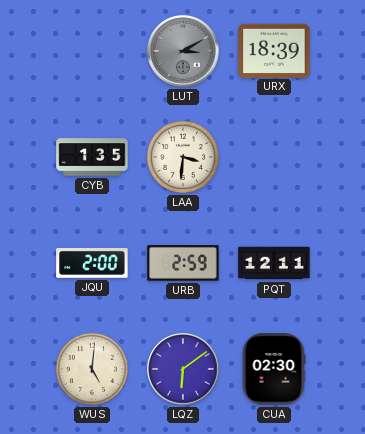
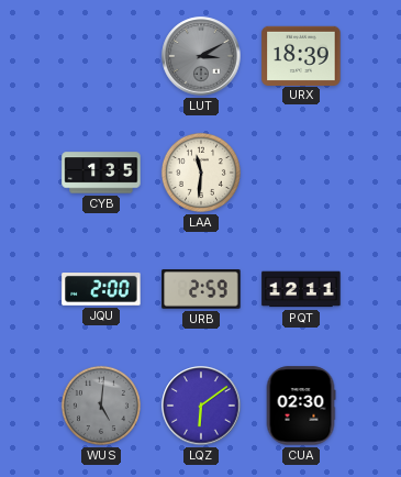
LAA: 3:31 -> 11:31
WUS dial: cream -> grey
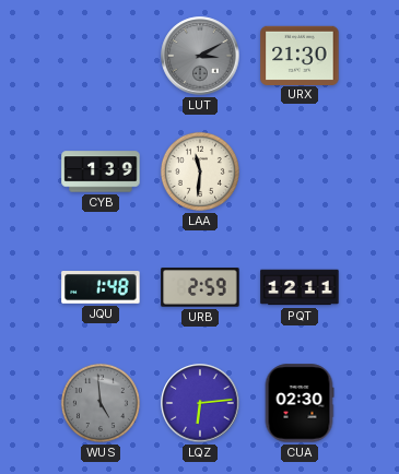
URX: 18:39 -> 21:30
CYB: 1:35 -> 1:39
JQU: 2:00 -> 1:48
WUS: 5:01 -> 4:59
LQZ: 6:09 -> 6:14
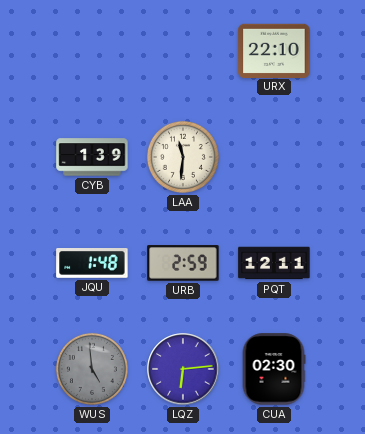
LUT: 3:10 -> none
URX: 21:30 -> 22:10
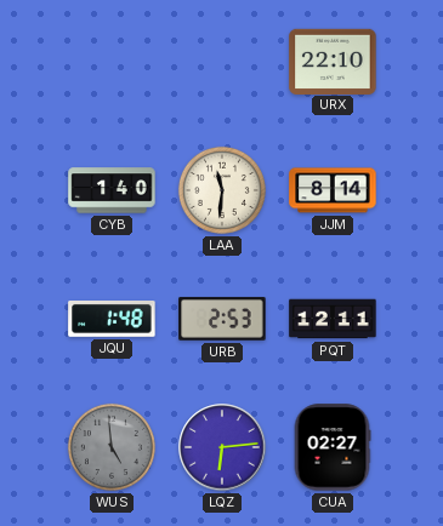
CYB: 1:39 -> 1:40
JJM: none -> 8:14
URB: 2:59 -> 2:53
CUA: 02:30 -> 02:27
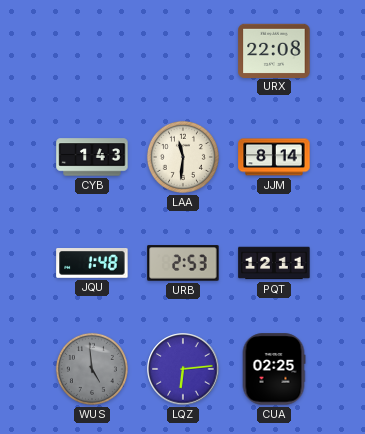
URX: 22:10 -> 22:08
CYB: 1:40 -> 1:43
CUA: 02:27 -> 02:25
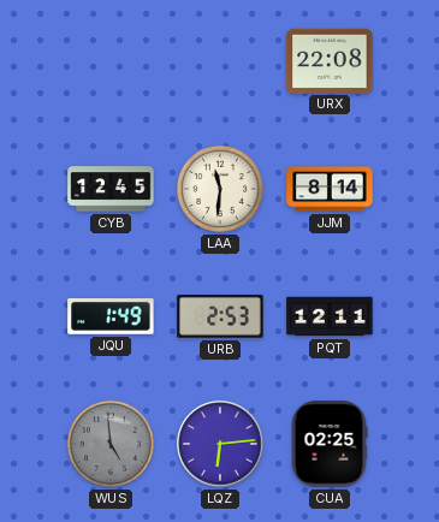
CYB: 1:43 -> 12:45
JQU: 1:48 -> 1:49
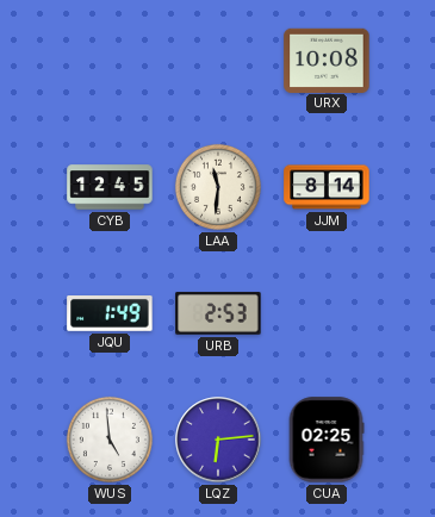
URX: 22:08 -> 10:08
PQT: 12:11 -> none
WUS dial: grey -> white
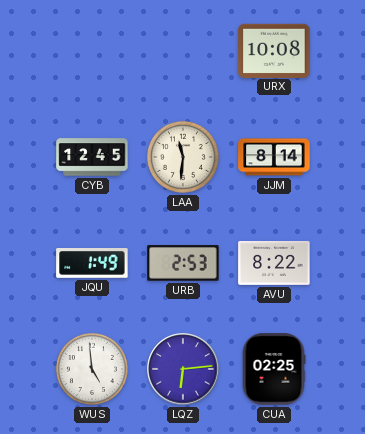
AVU: none -> 8:22
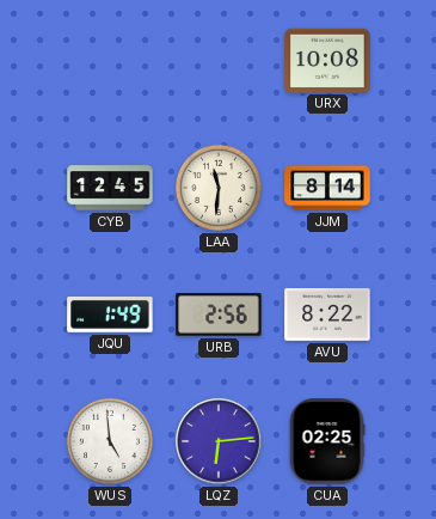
URB: 2:53 -> 2:56
